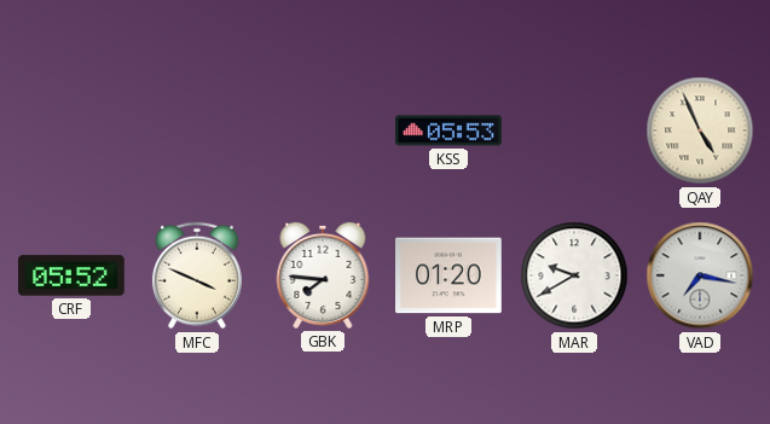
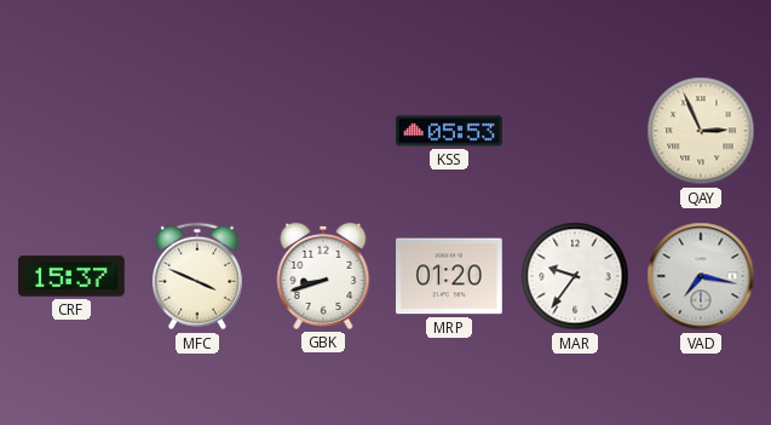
QAY: 4:56 -> 2:56
CRF: 05:52 -> 15:37
GBK: 7:46 -> 8:42
MAR: 9:40 -> 9:36
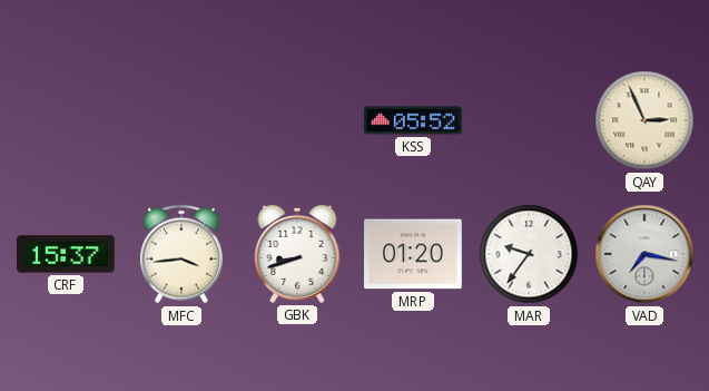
KSS: 05:53 -> 05:52
MFC: 3:49 -> 3:44
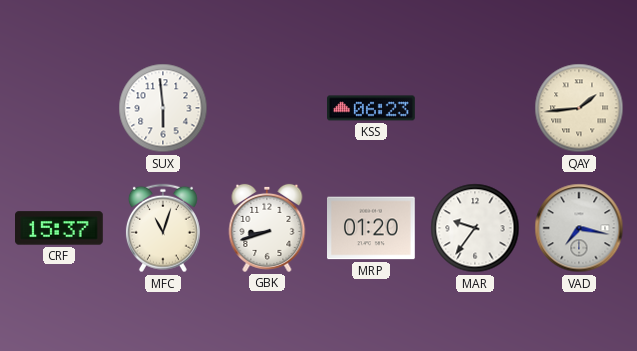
SUX: none -> 5:59
KSS: 05:52 -> 06:23
QAY: 2:56 -> 1:44
MFC: 3:44 -> 11:03
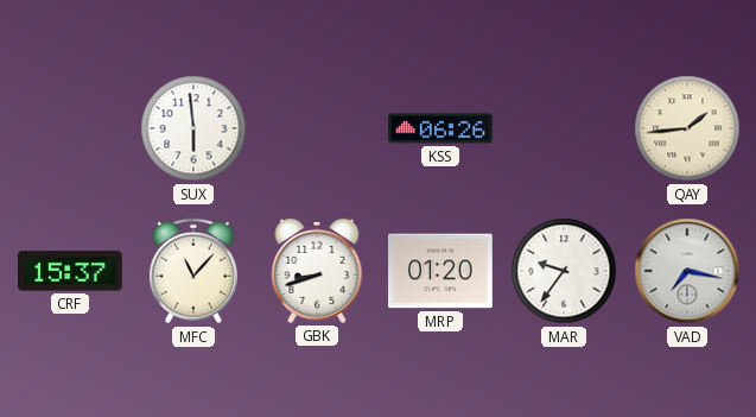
KSS: 06:23 -> 06:26
MFC: 11:03 -> 11:07
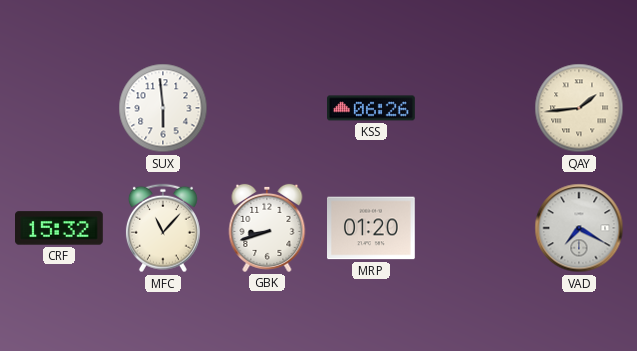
CRF: 15:37 -> 15:32
MAR: 9:36 -> none
VAD: 7:17 -> 7:20
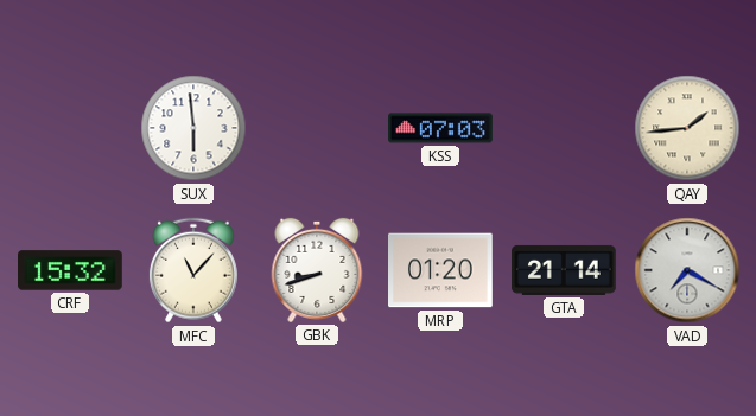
KSS: 06:26 -> 07:03
GTA: none -> 21:14
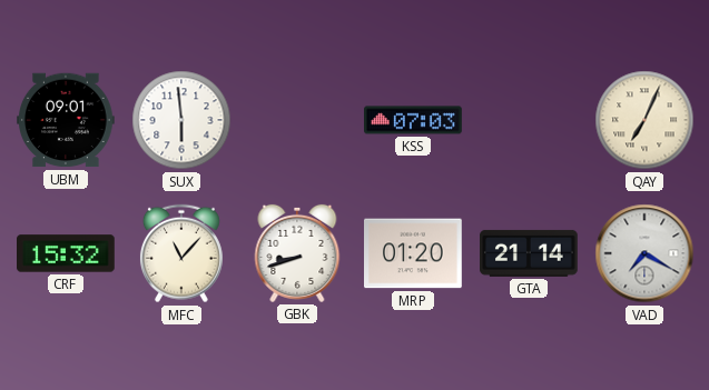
UBM: none -> 09:01
QAY: 1:44 -> 7:04
